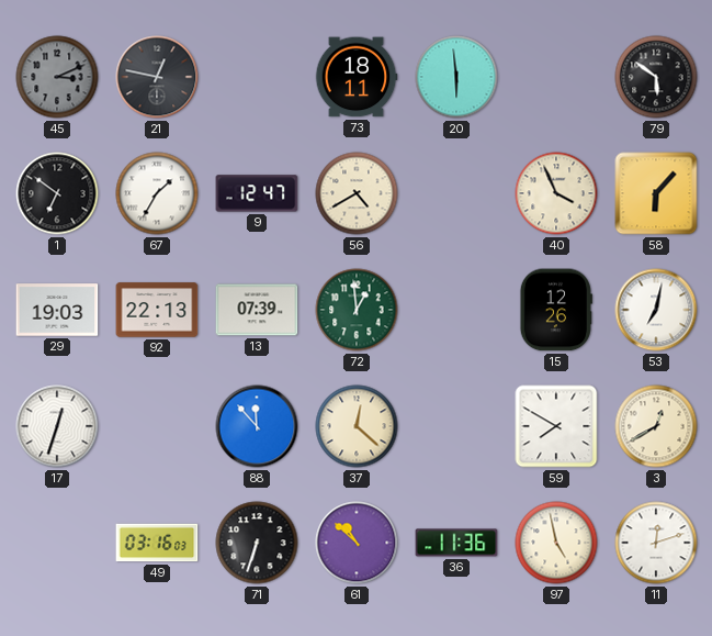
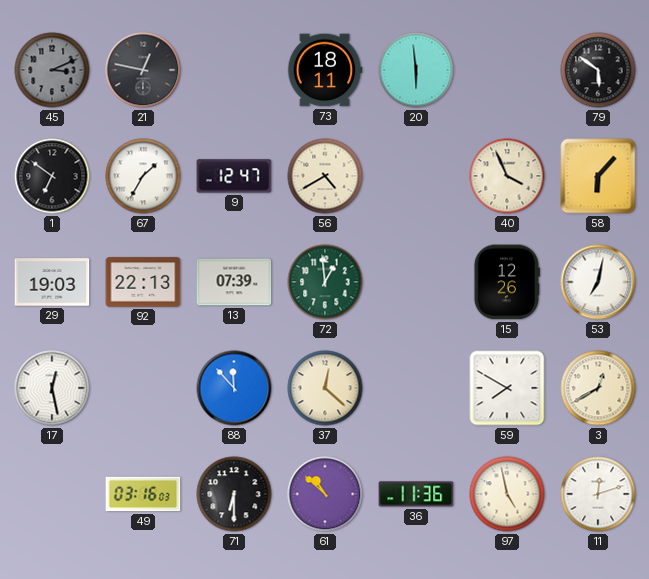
17: 12:33 -> 12:28
71: 6:33 -> 6:30
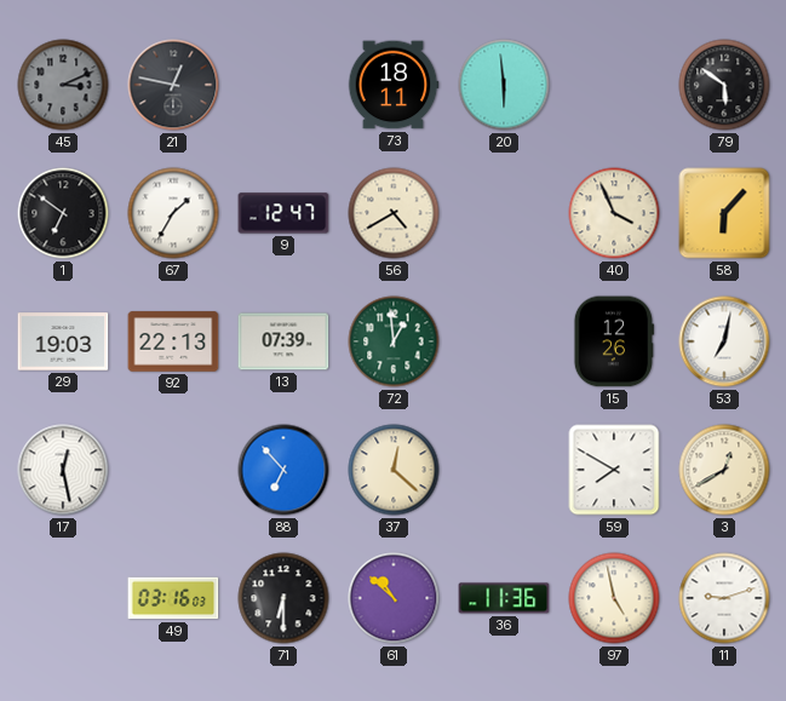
88: 11:53 -> 6:53
11: 12:12 -> 9:12
